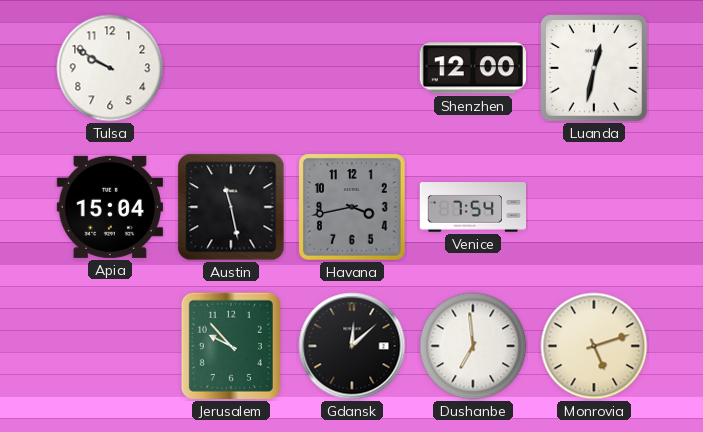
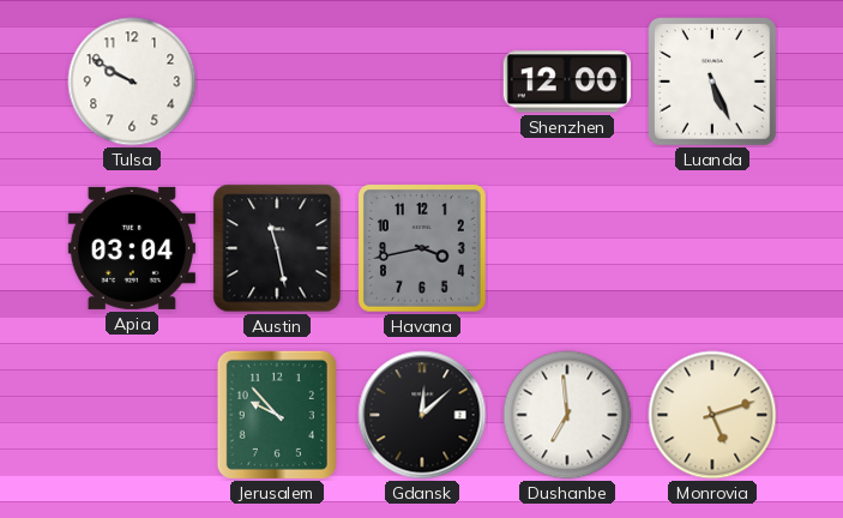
Luanda: 12:32 -> 5:26
Apia: 15:04 -> 03:04
Venice: 7:54 -> none
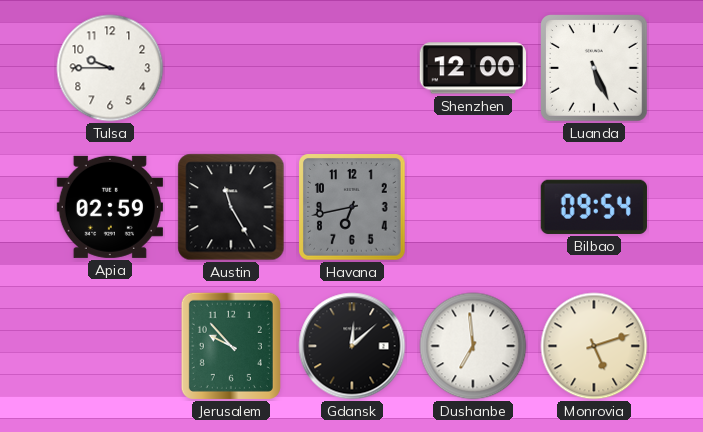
Tulsa: 9:50 -> 9:45
Apia: 03:04 -> 02:59
Austin: 11:28 -> 11:25
Havana: 3:43 -> 6:43
Bilbao: none -> 09:54
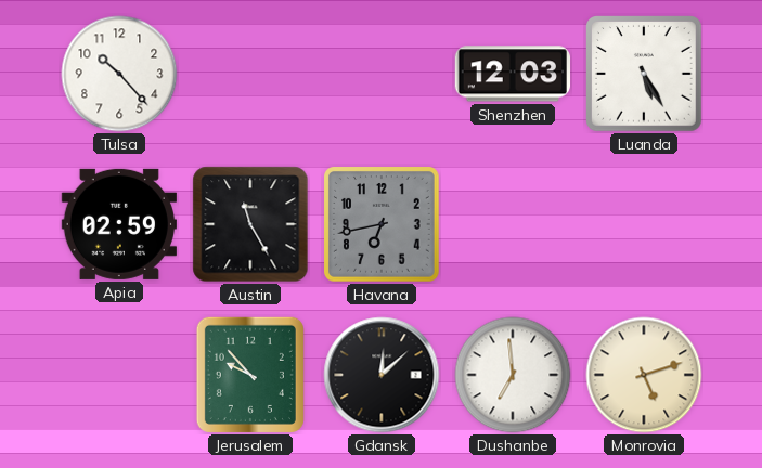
Tulsa: 9:45 -> 10:23
Shenzhen: 12:00 -> 12:03
Luanda: 5:26 -> 5:25
Bilbao: 09:54 -> none
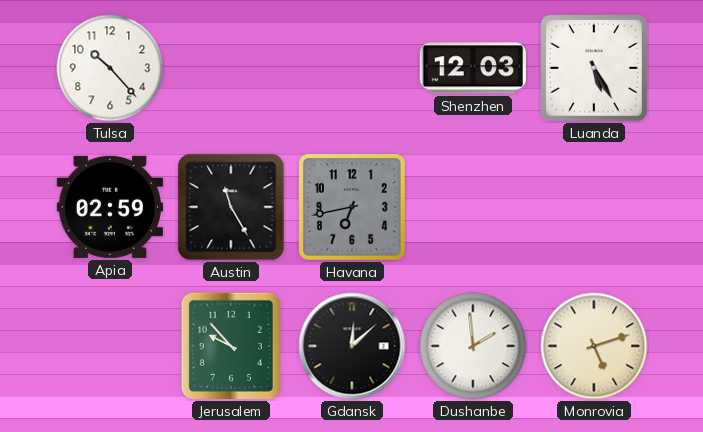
Dushanbe: 6:59 -> 1:59
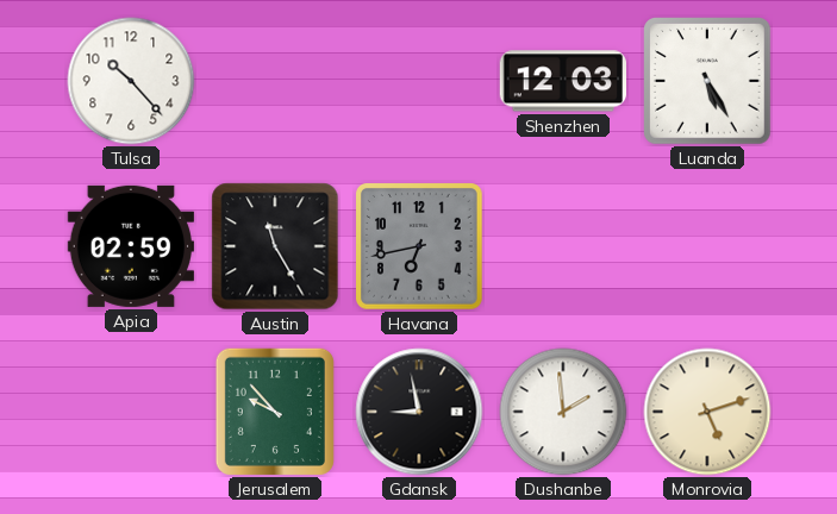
Gdansk: 12:08 -> 8:58
